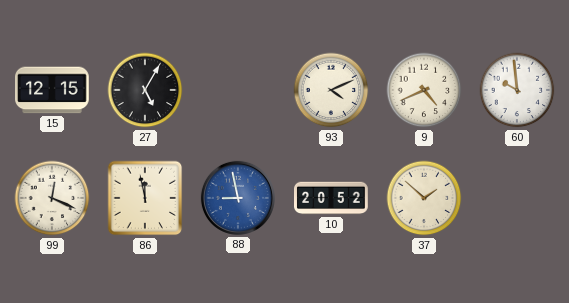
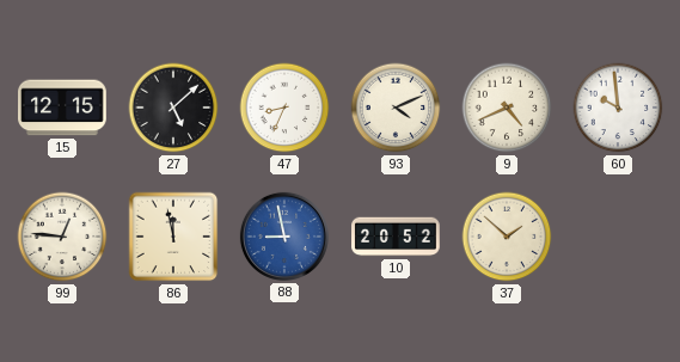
27: 5:05 -> 5:08
47: none -> 8:34
99: 12:19 -> 12:46
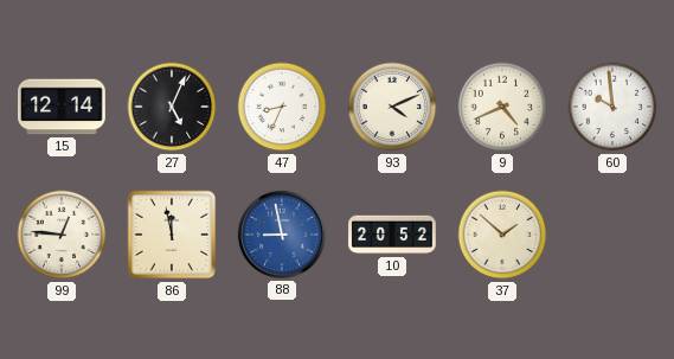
15: 12:15 -> 12:14
27: 5:08 -> 5:04
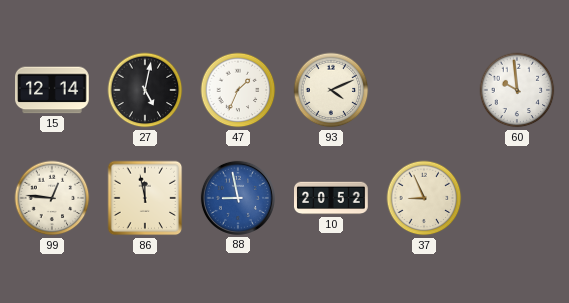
27: 5:04 -> 5:02
47: 8:34 -> 1:34
9: 4:41 -> none
37: 1:52 -> 8:56
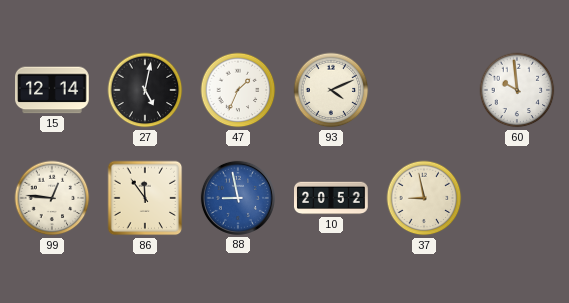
86: 11:58 -> 11:54
37: 8:56 -> 8:58
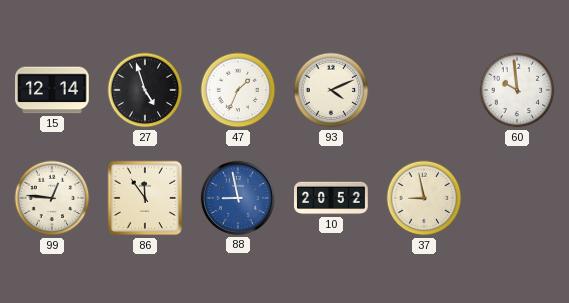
27: 5:02 -> 4:57
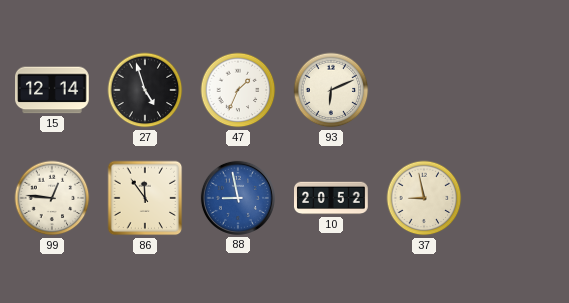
93: 4:11 -> 6:11
60: 9:59 -> none
